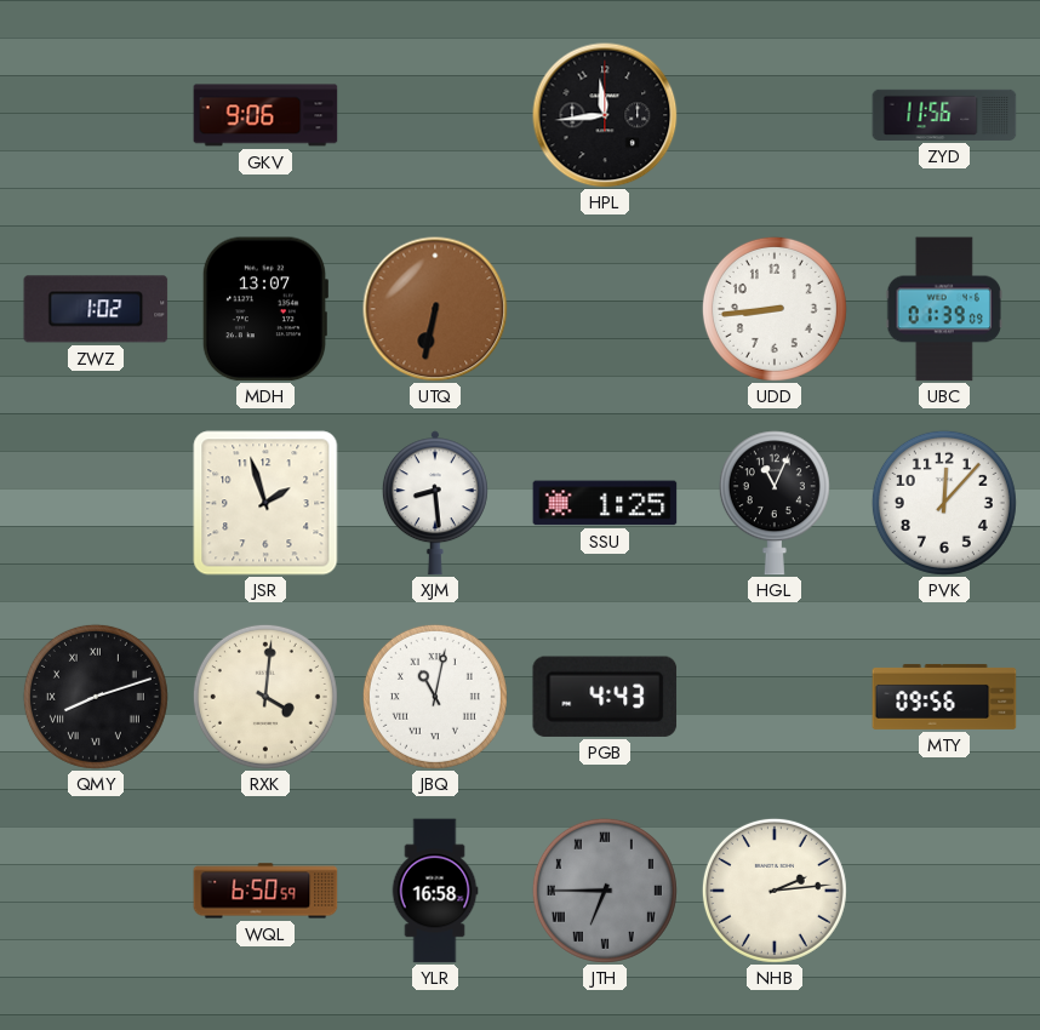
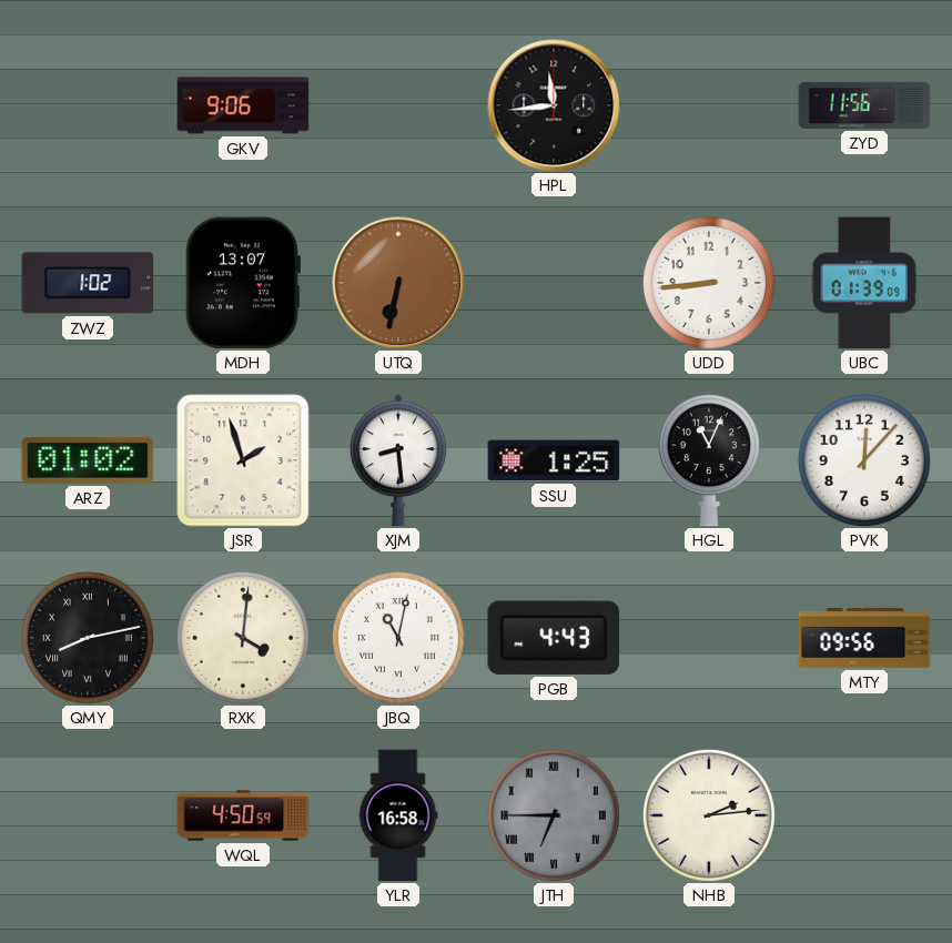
ARZ: none -> 01:02
QMY: 8:12 -> 8:13
WQL: 6:50 -> 4:50
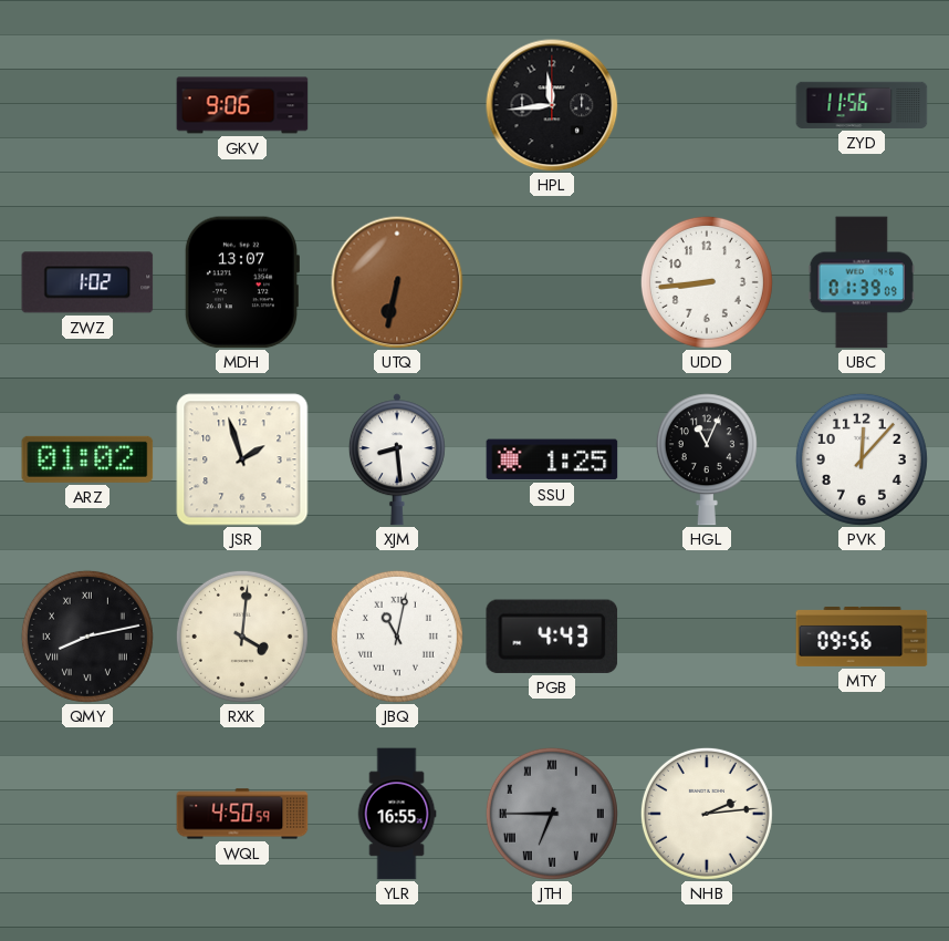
YLR: 16:58 -> 16:55
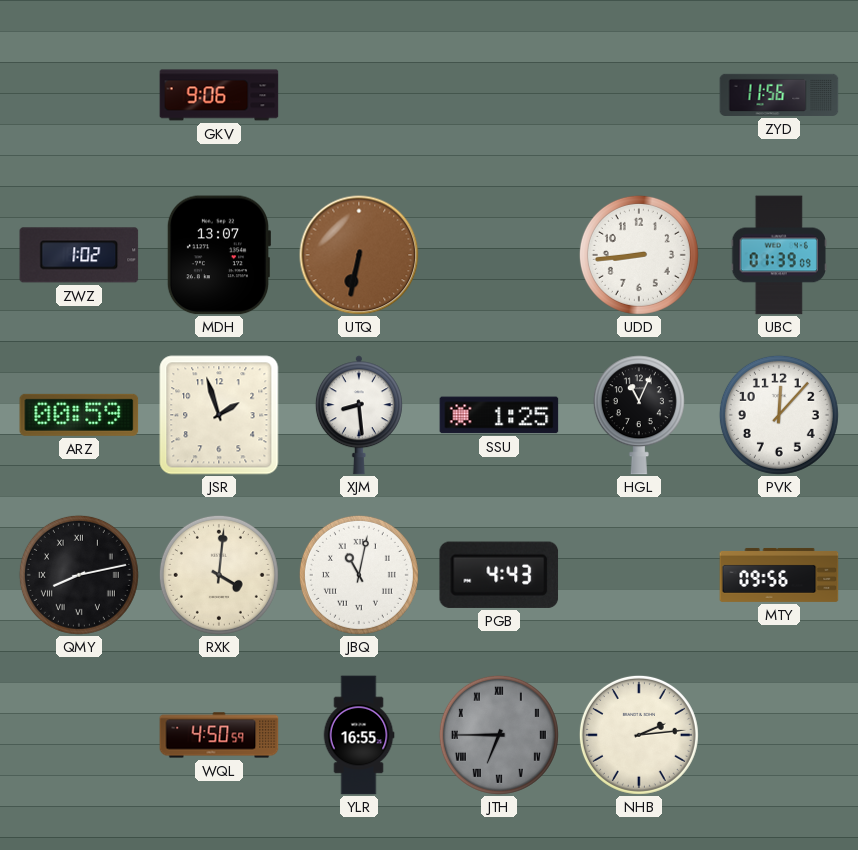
HPL: 11:44 -> none
ARZ: 01:02 -> 00:59
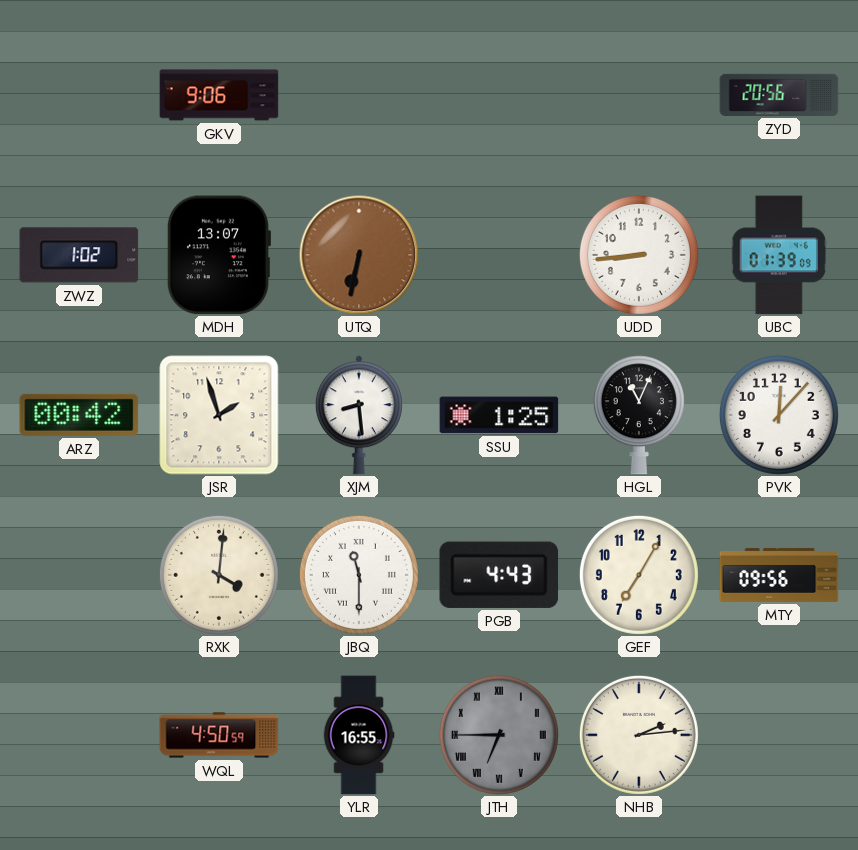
ZYD: 11:56 -> 20:56
ARZ: 00:59 -> 00:42
QMY: 8:13 -> none
JBQ: 11:02 -> 11:30
GEF: none -> 7:05
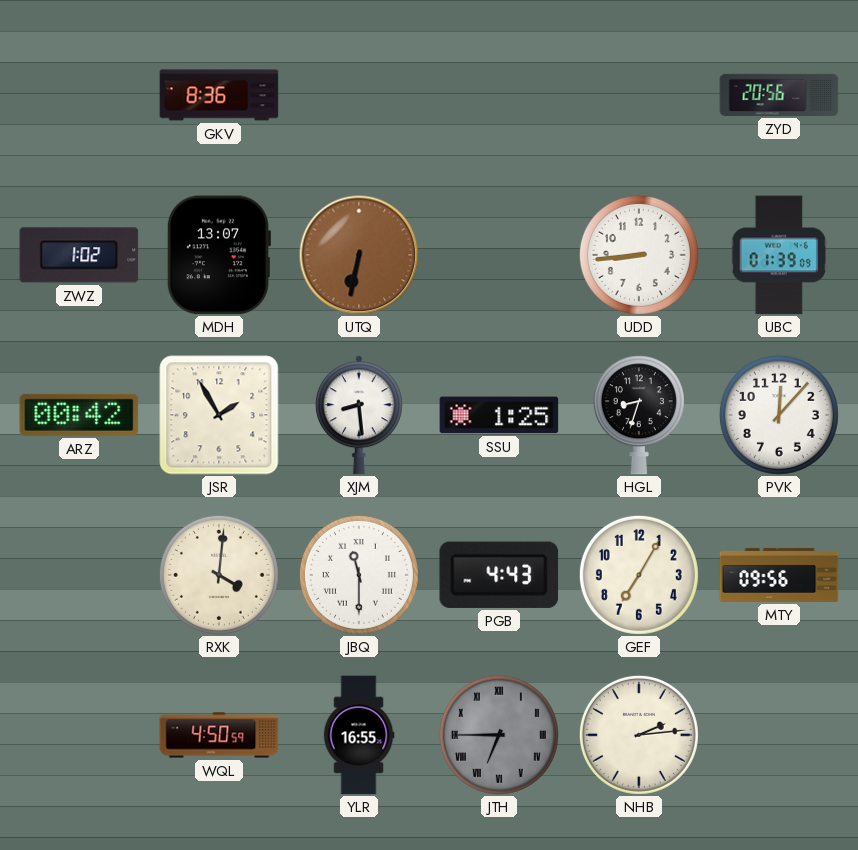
GKV: 9:06 -> 8:36
JSR: 1:57 -> 1:55
HGL: 11:04 -> 8:33
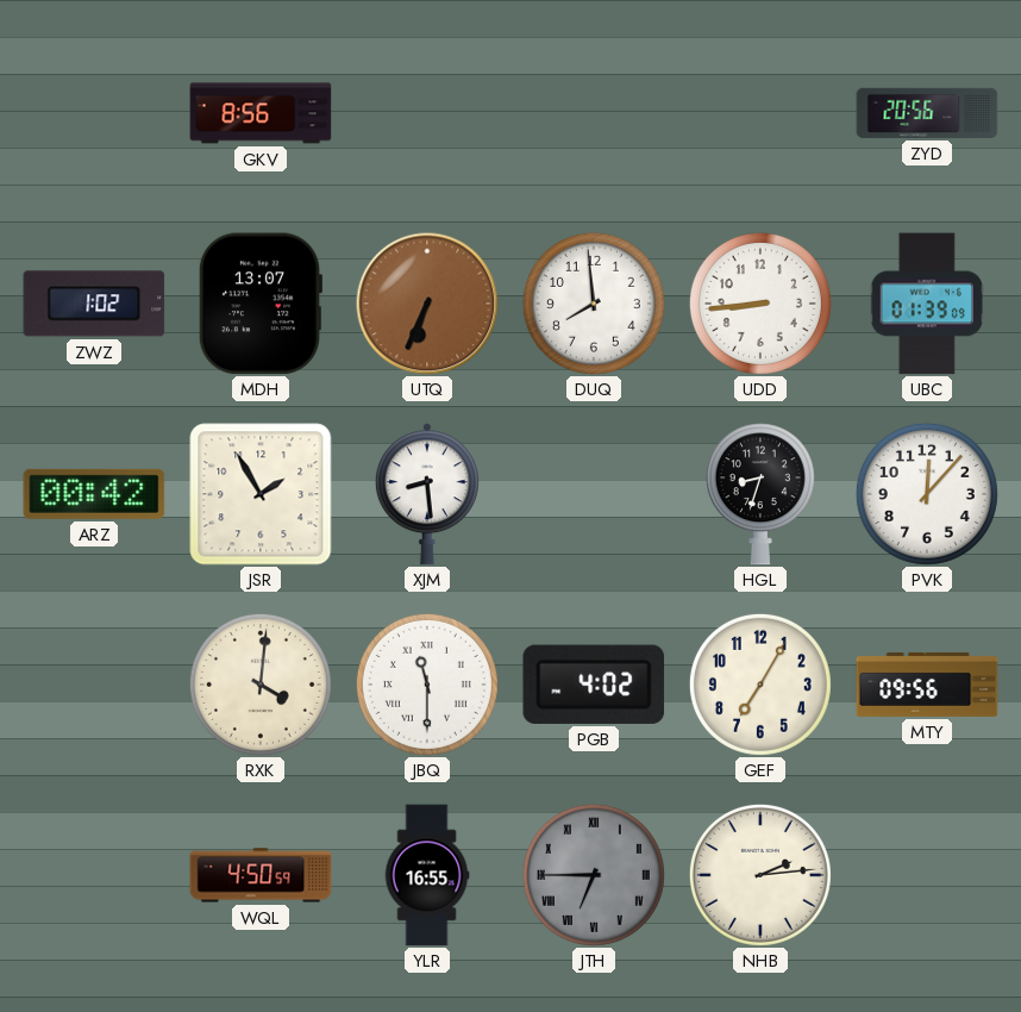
GKV: 8:36 -> 8:56
UTQ: 6:32 -> 6:34
DUQ: none -> 7:59
SSU: 1:25 -> none
PGB: 4:43 -> 4:02
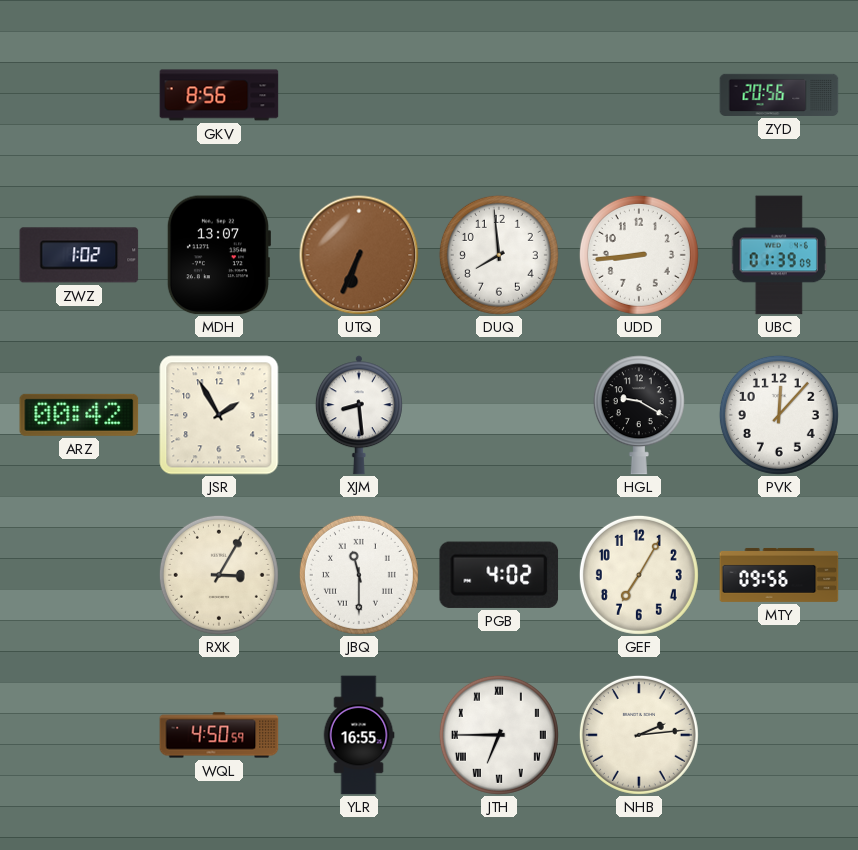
HGL: 8:33 -> 9:20
RXK: 4:01 -> 3:05
JTH dial: grey -> white
